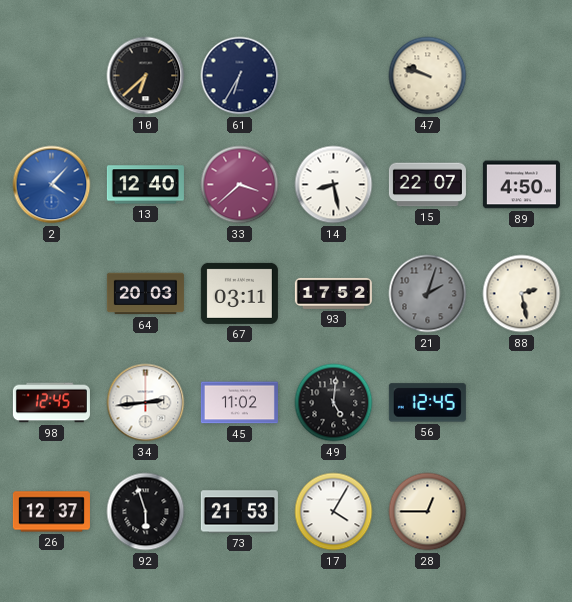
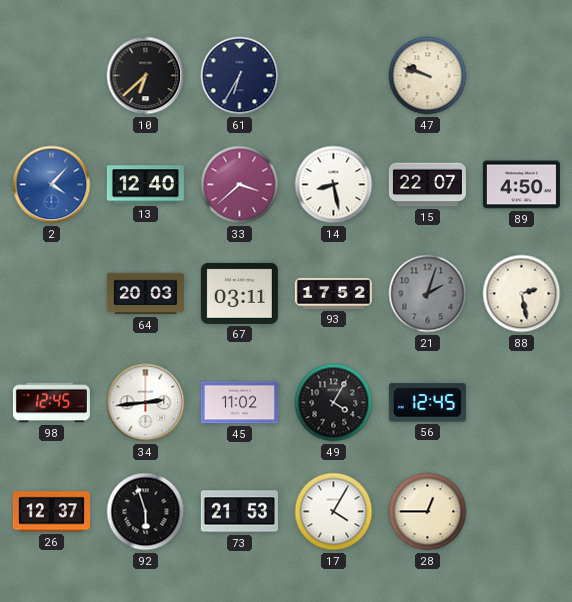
49: 5:01 -> 4:05
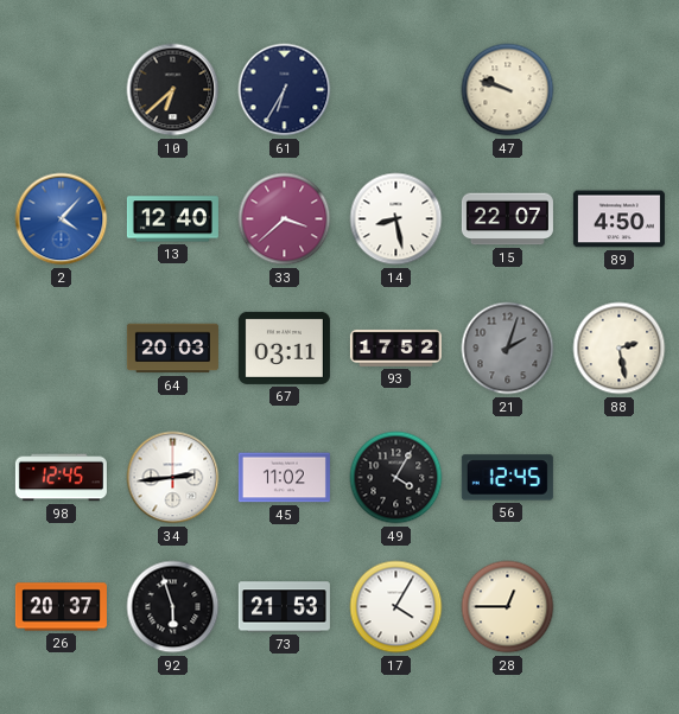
26: 12:37 -> 20:37
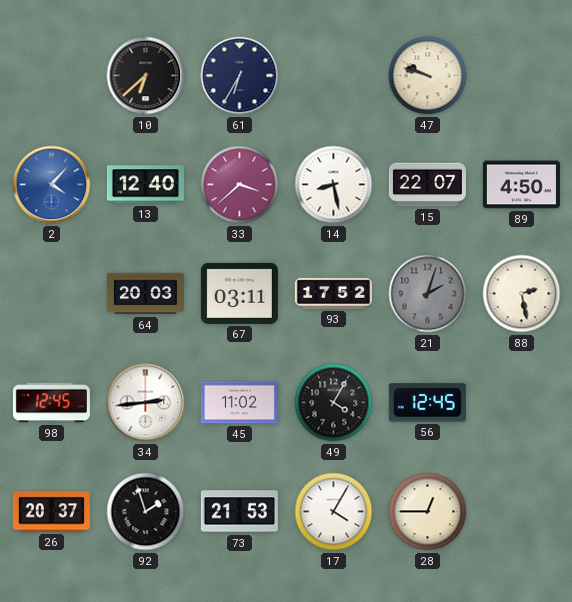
92: 5:57 -> 1:57
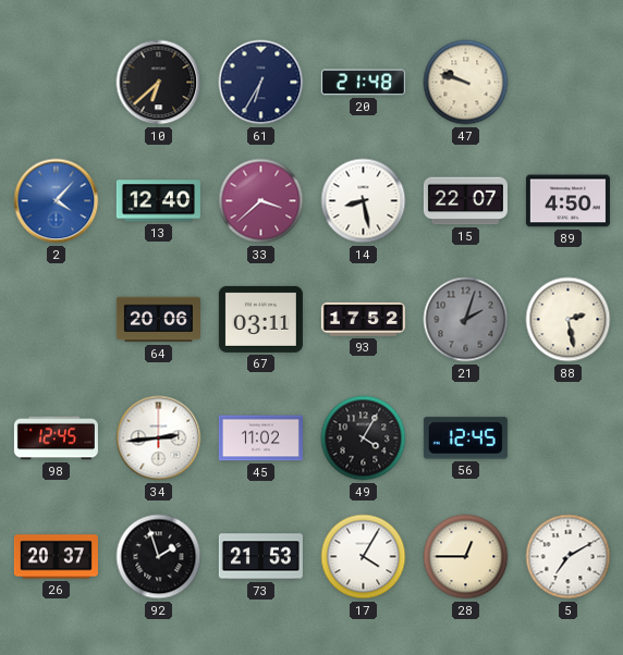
20: none -> 21:48
64: 20:03 -> 20:06
5: none -> 7:10
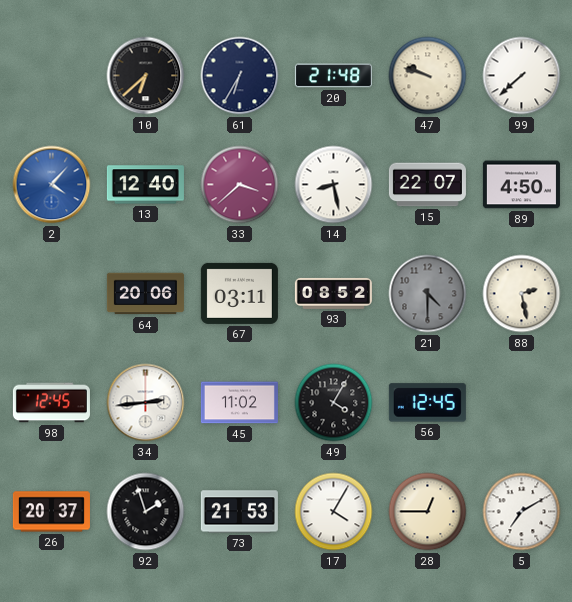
99: none -> 7:38
93: 17:52 -> 08:52
21: 2:03 -> 4:30
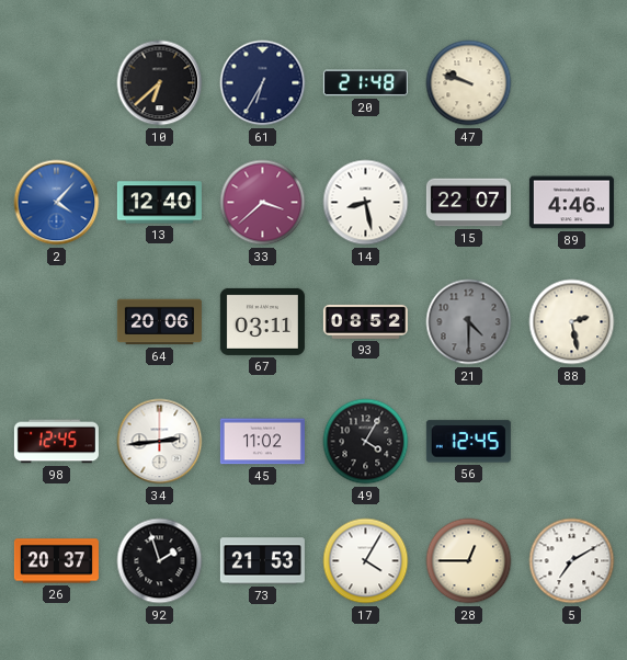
99: 7:38 -> none
89: 4:50 -> 4:46
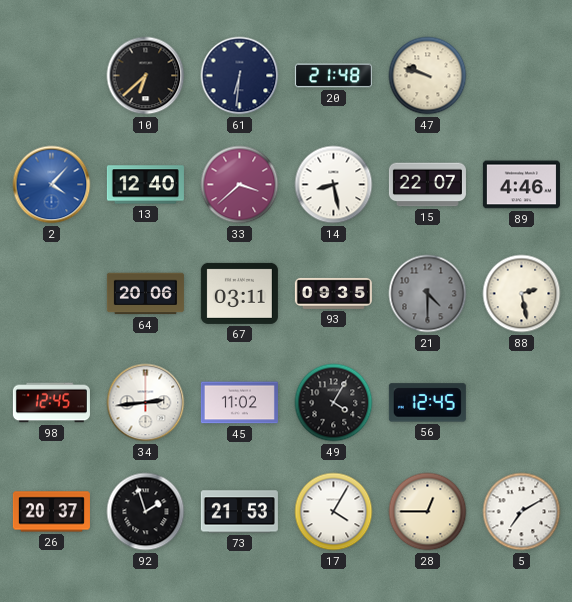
61: 6:35 -> 6:31
93: 08:52 -> 09:35
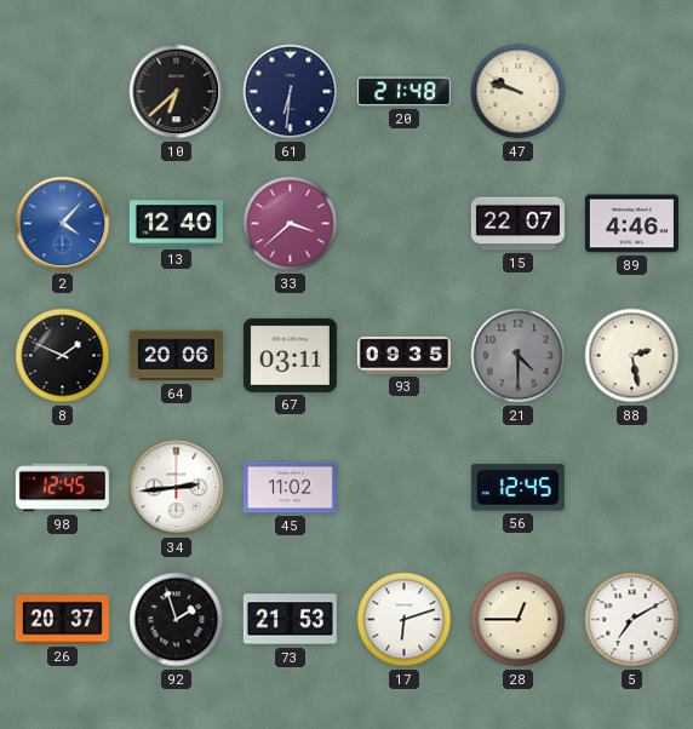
14: 8:28 -> none
8: none -> 1:49
49: 4:05 -> none
17: 4:05 -> 6:12
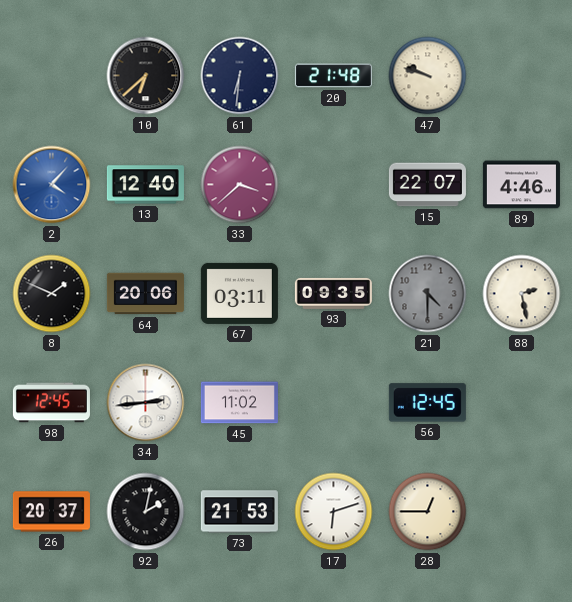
92: 1:57 -> 2:02
5: 7:10 -> none
